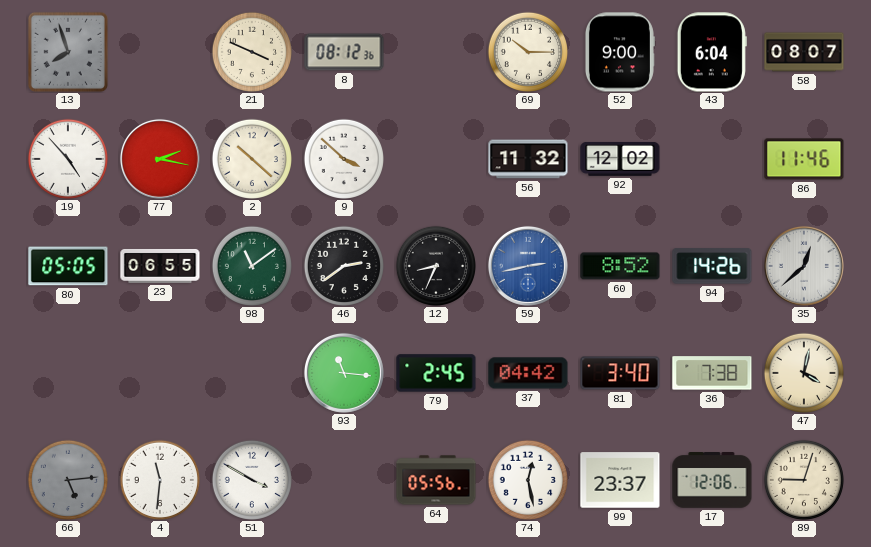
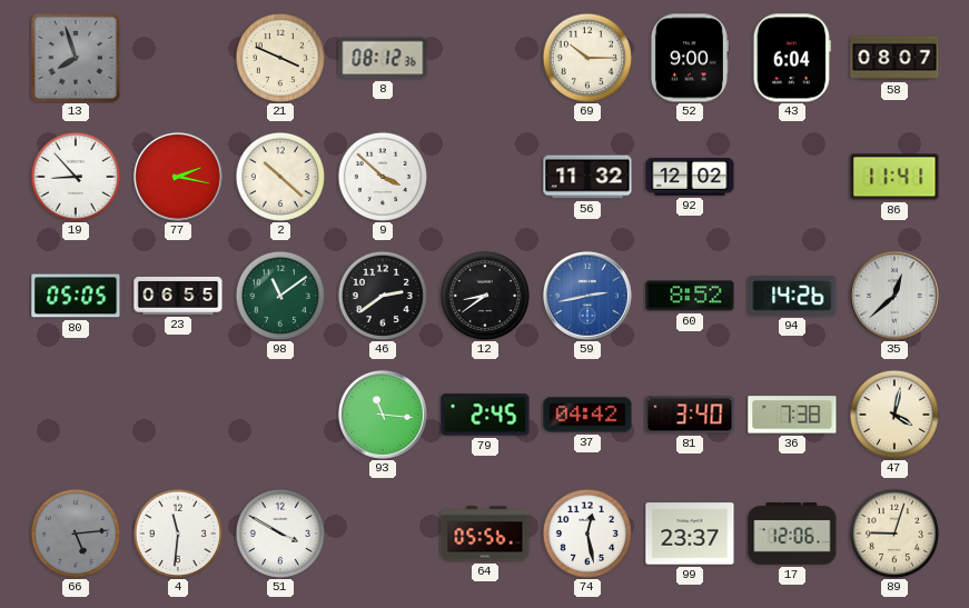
19: 4:53 -> 8:53
86: 11:46 -> 11:41
12: 8:34 -> 8:39
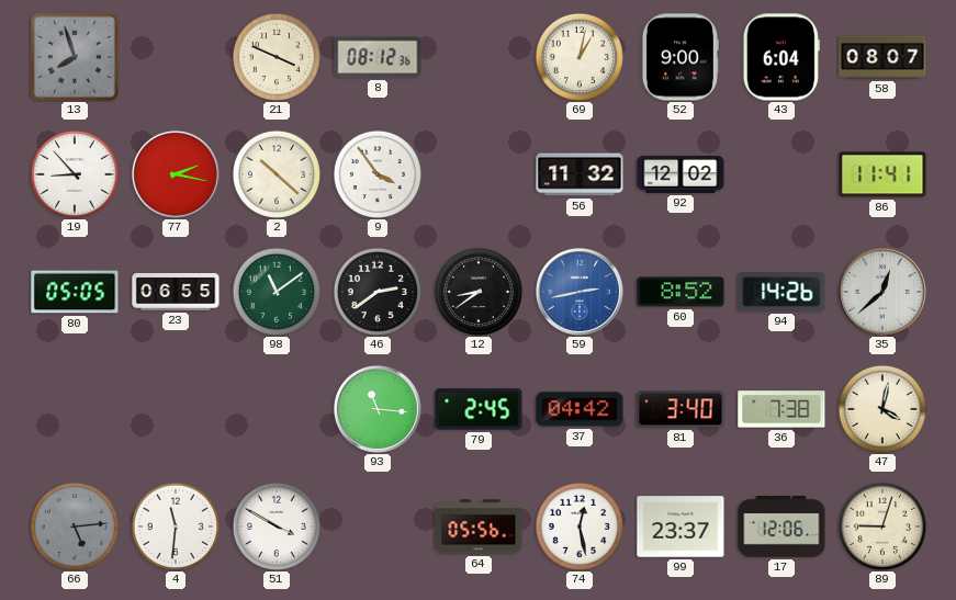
69: 10:15 -> 1:02
9: 3:52 -> 3:54
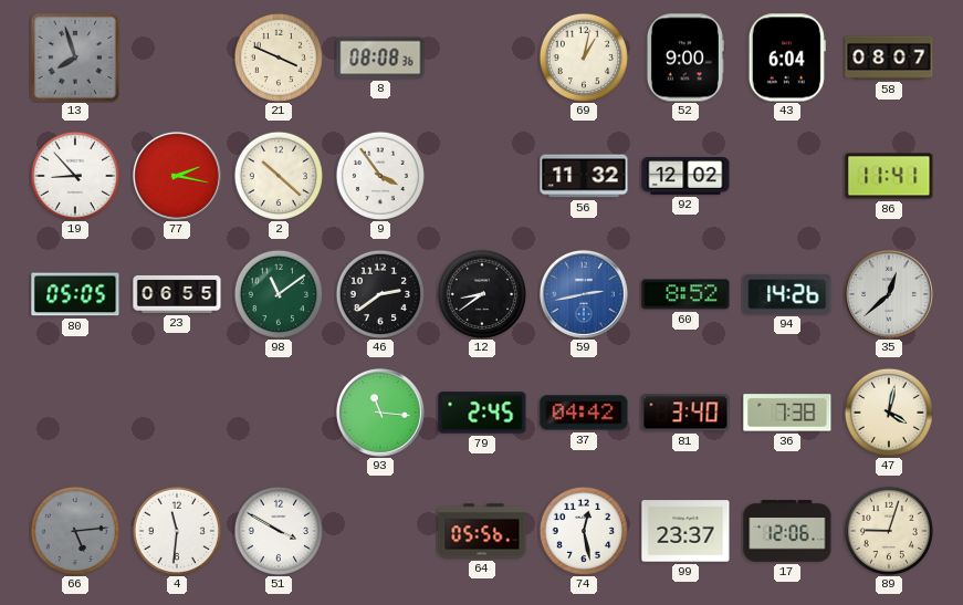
8: 08:12 -> 08:08
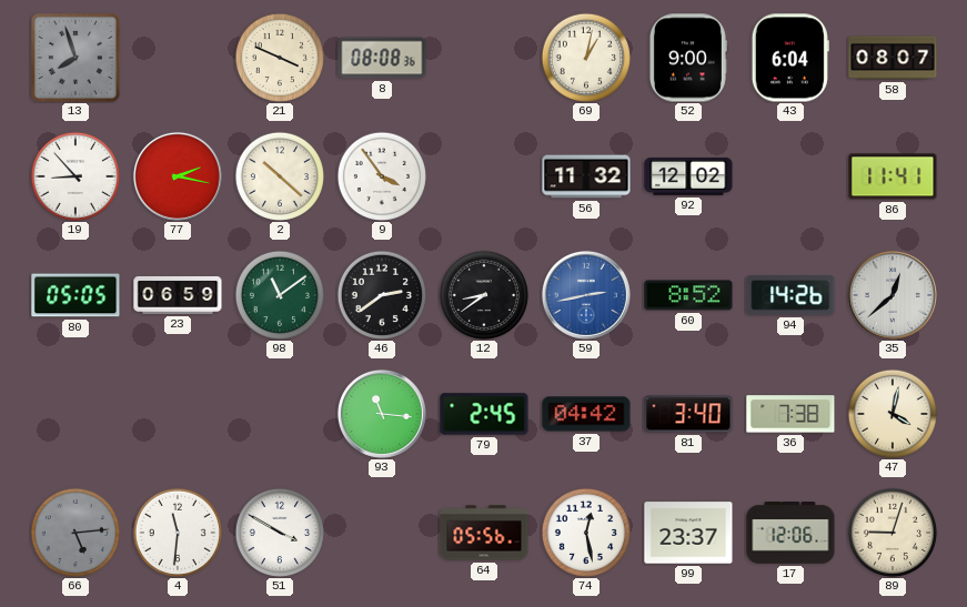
23: 06:55 -> 06:59
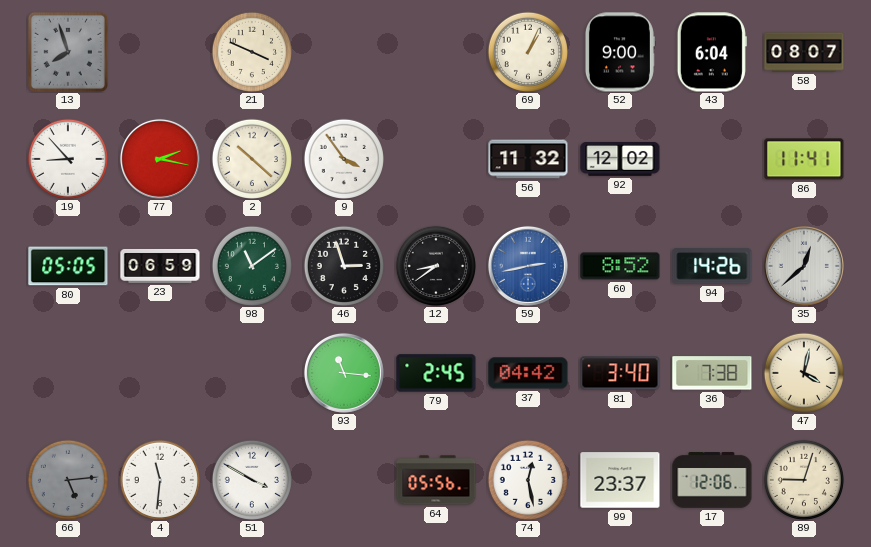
8: 08:08 -> none
69: 1:02 -> 1:04
46: 2:39 -> 2:57
